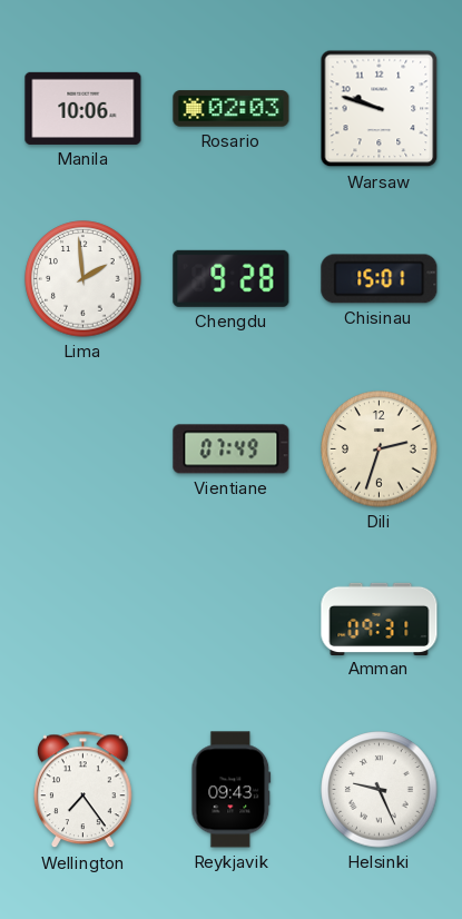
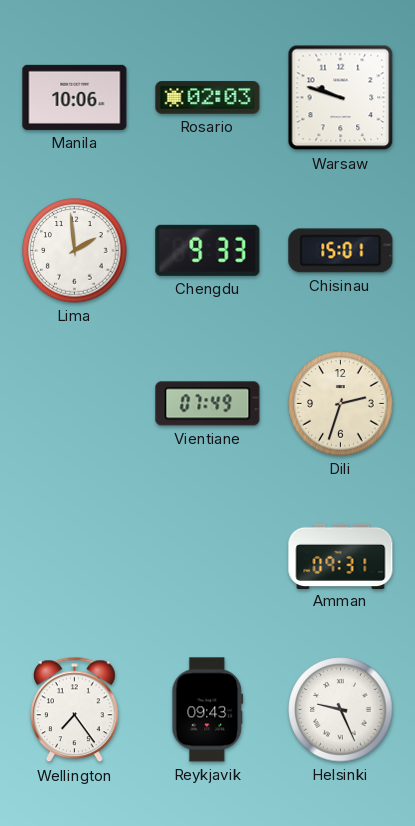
Chengdu: 9:28 -> 9:33
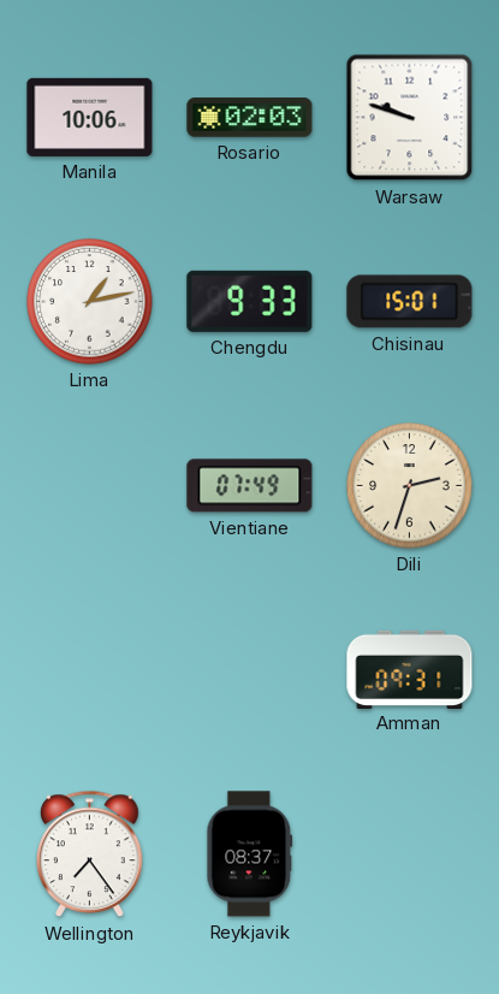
Lima: 1:59 -> 1:13
Reykjavik: 09:43 -> 08:37
Helsinki: 9:26 -> none
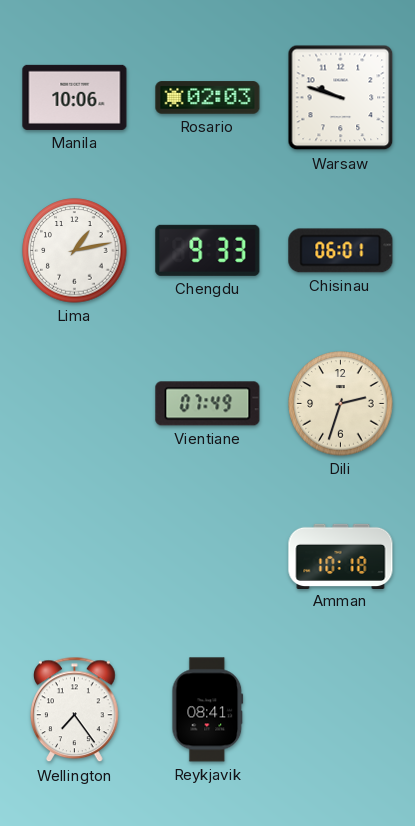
Chisinau: 15:01 -> 06:01
Amman: 09:31 -> 10:18
Reykjavik: 08:37 -> 08:41
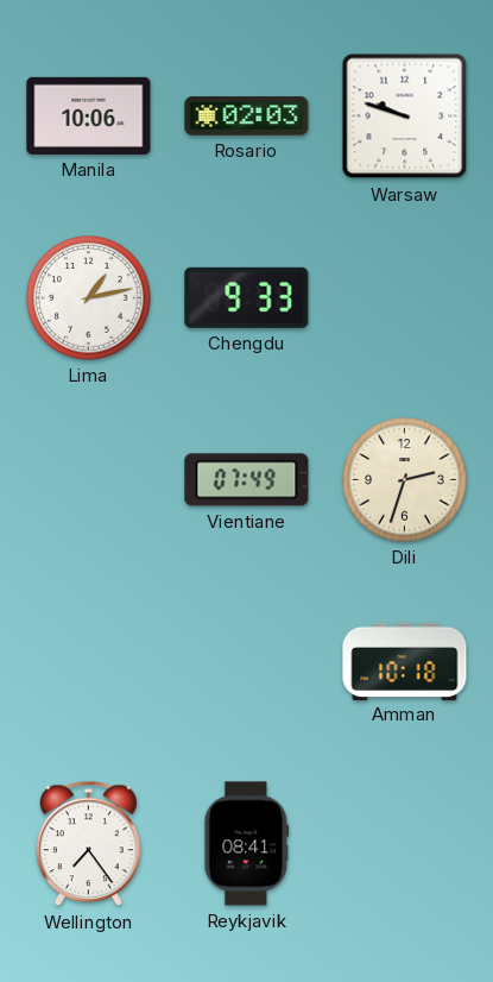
Chisinau: 06:01 -> none
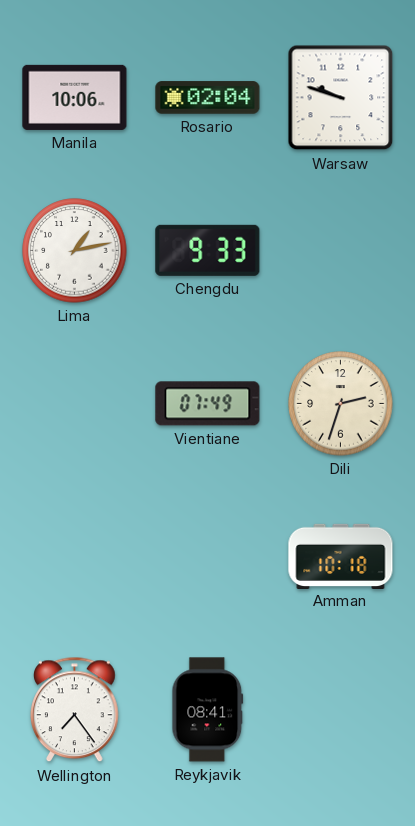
Rosario: 02:03 -> 02:04
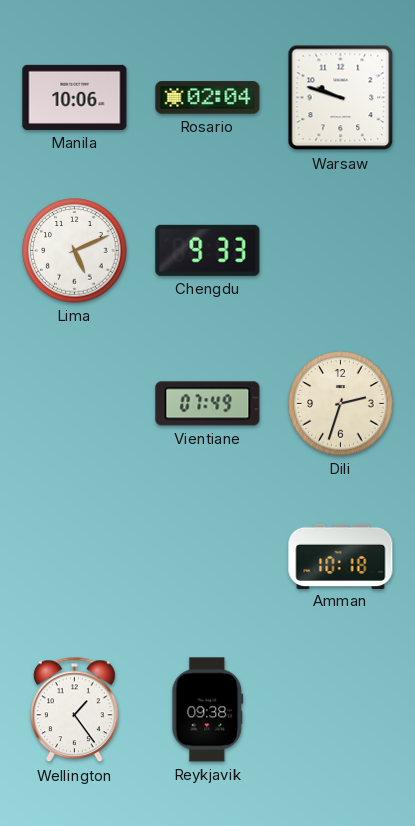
Lima: 1:13 -> 5:11
Wellington: 7:24 -> 1:24
Reykjavik: 08:41 -> 09:38
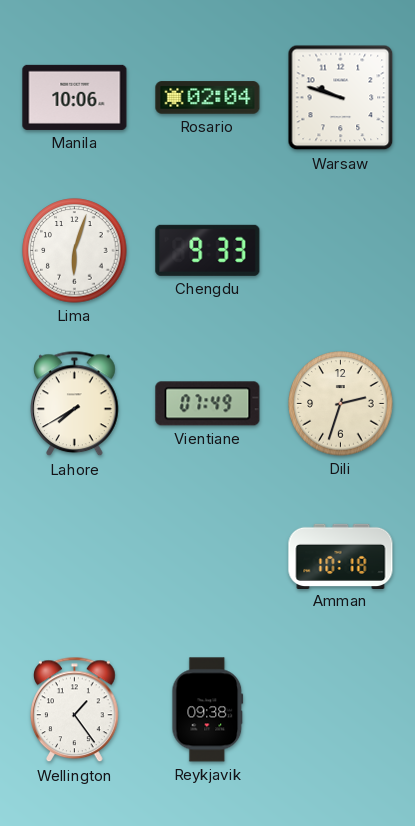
Lima: 5:11 -> 6:03
Lahore: none -> 7:40
